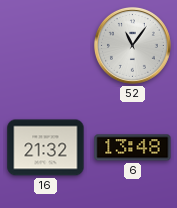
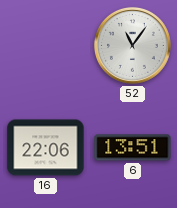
16: 21:32 -> 22:06
6: 13:48 -> 13:51
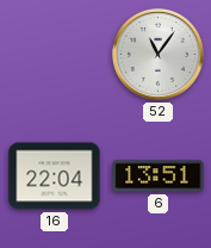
16: 22:06 -> 22:04
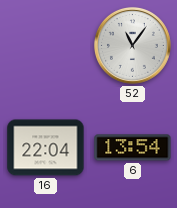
6: 13:51 -> 13:54
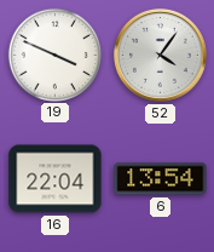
19: none -> 3:49
52: 11:06 -> 4:06
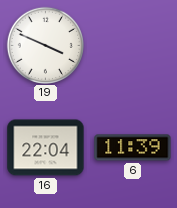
52: 4:06 -> none
6: 13:54 -> 11:39
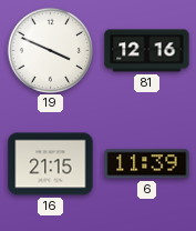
81: none -> 12:16
16: 22:04 -> 21:15
